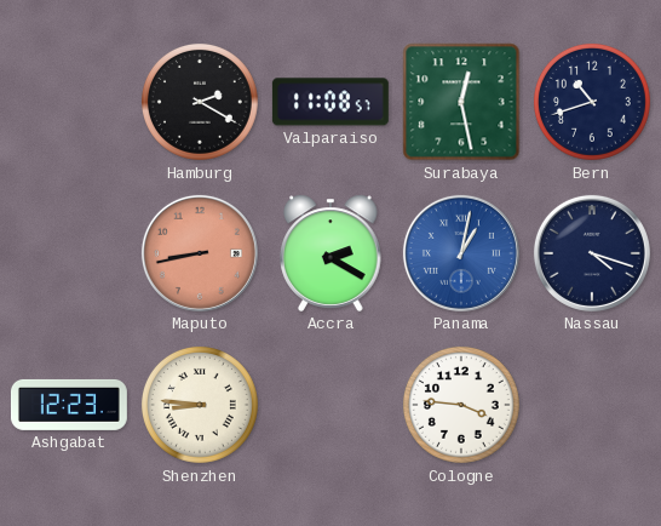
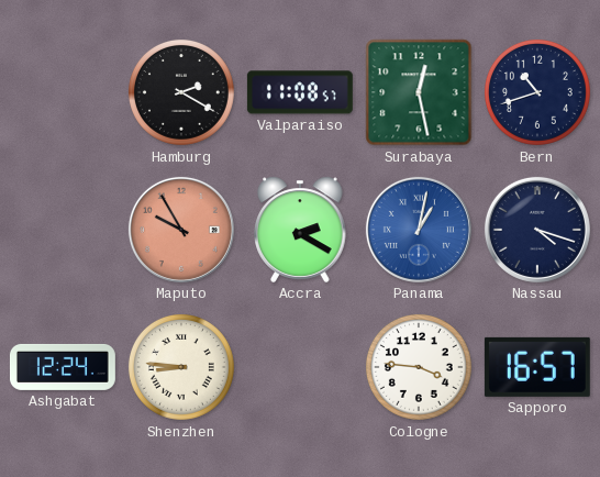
Maputo: 8:43 -> 9:55
Ashgabat: 12:23 -> 12:24
Sapporo: none -> 16:57
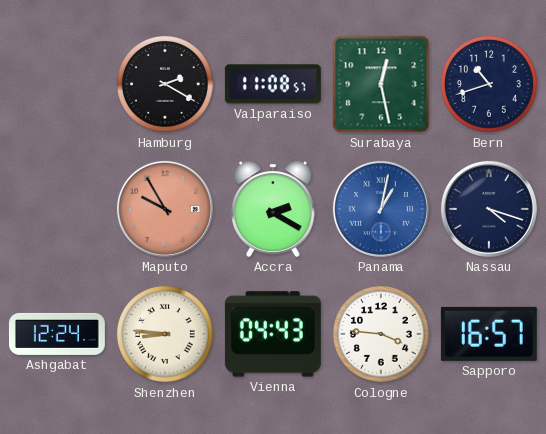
Vienna: none -> 04:43
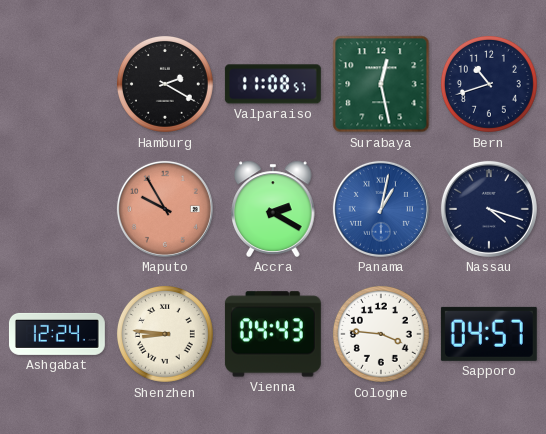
Sapporo: 16:57 -> 04:57
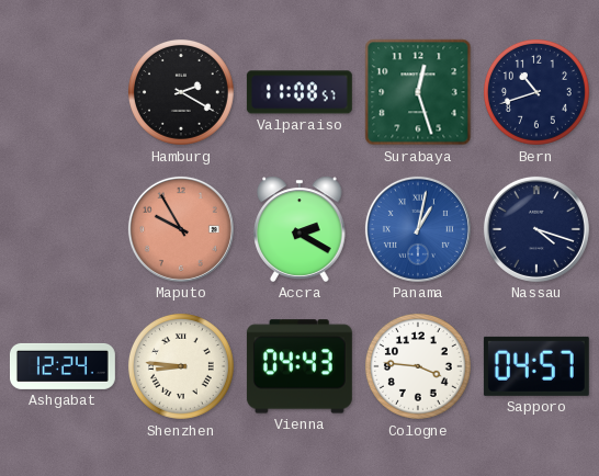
Surabaya: 12:28 -> 12:27
